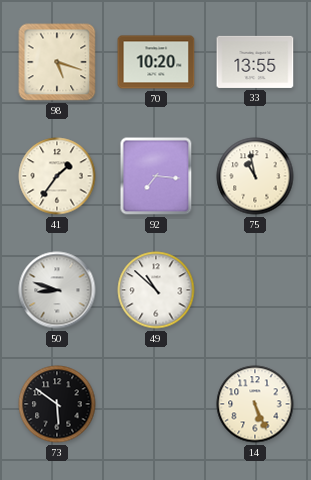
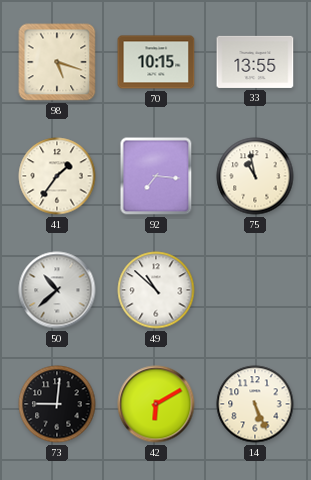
70: 10:20 -> 10:15
50: 8:48 -> 10:38
73: 5:51 -> 9:01
42: none -> 6:10
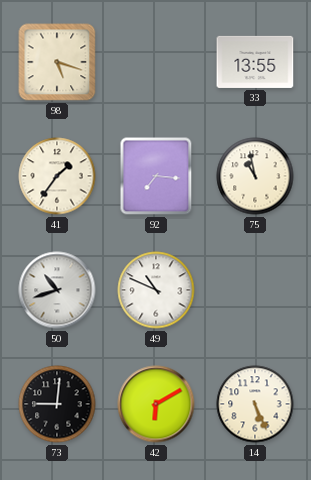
70: 10:15 -> none
50: 10:38 -> 10:42
49: 10:52 -> 10:49
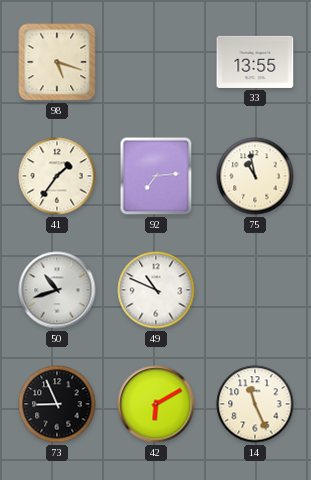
92: 7:16 -> 7:14
73: 9:01 -> 8:56
14: 5:26 -> 11:26
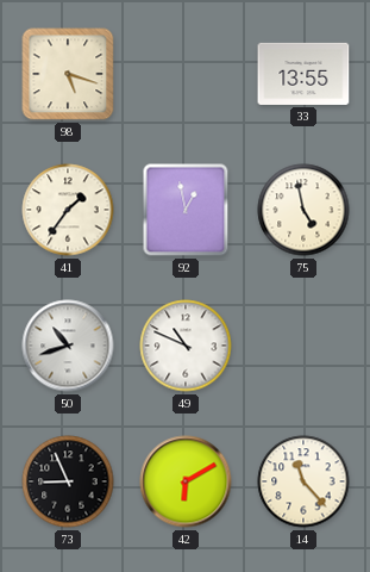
92: 7:14 -> 12:58
75: 10:58 -> 4:58
14: 11:26 -> 11:23
